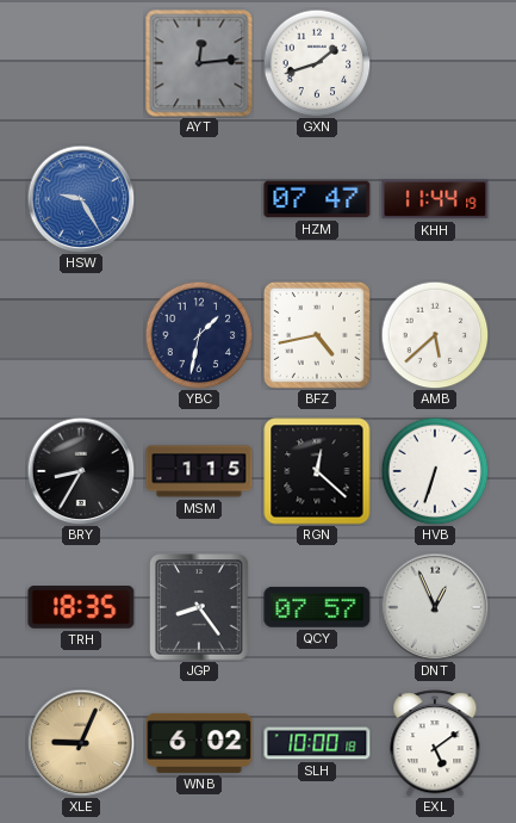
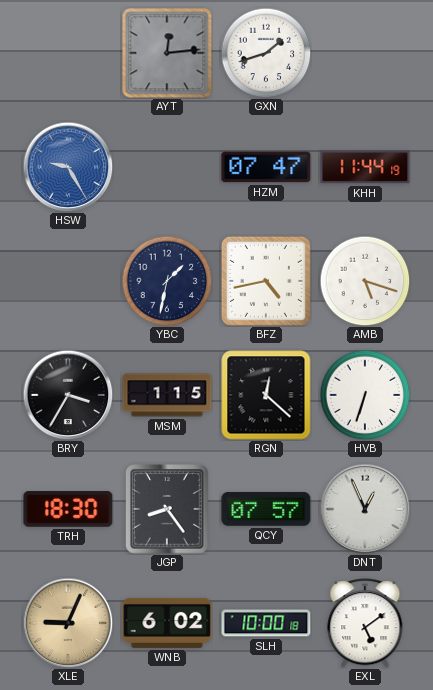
AMB: 5:38 -> 5:18
BRY: 8:35 -> 3:35
TRH: 18:35 -> 18:30
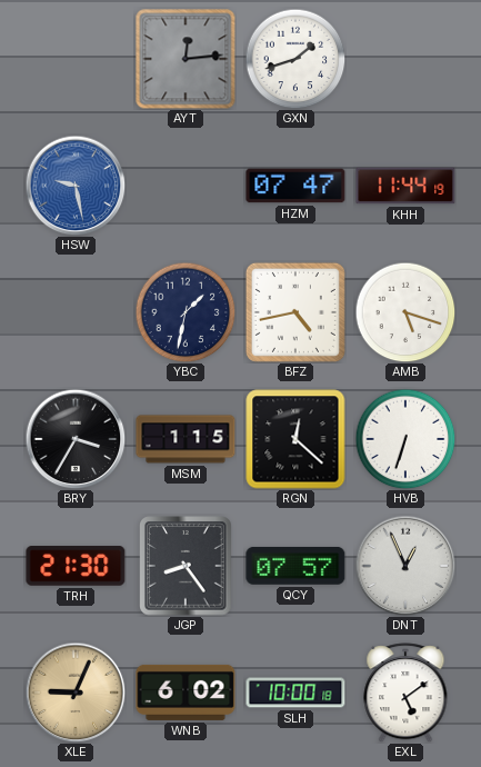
HSW: 9:25 -> 9:28
TRH: 18:30 -> 21:30
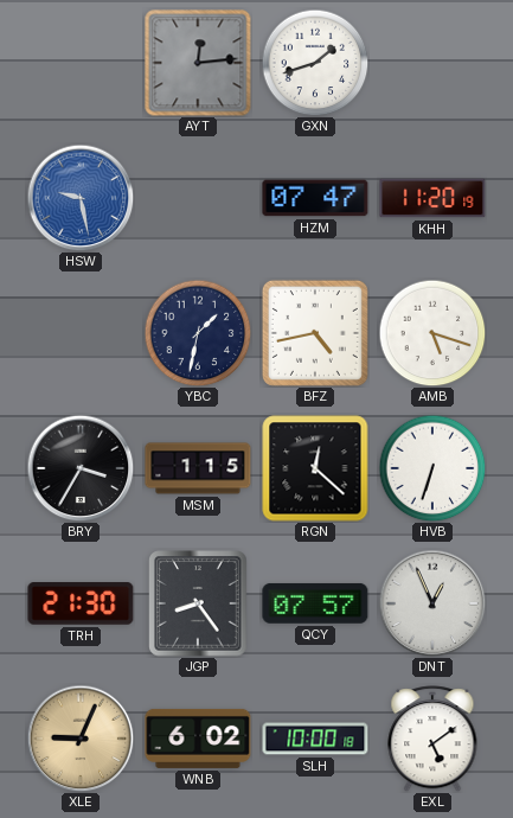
KHH: 11:44 -> 11:20
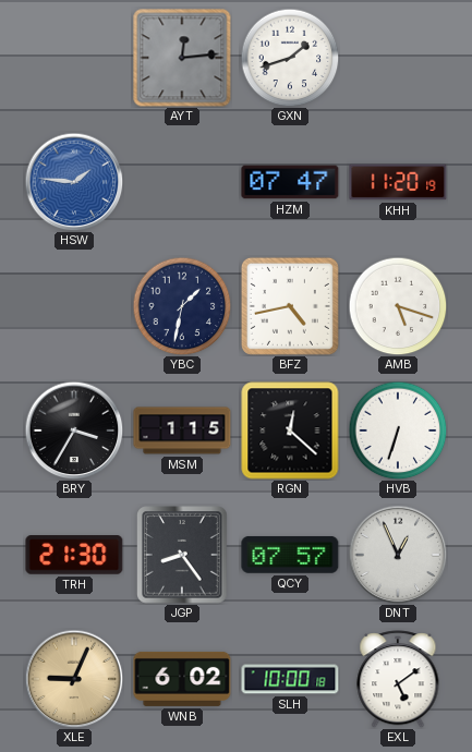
HSW: 9:28 -> 1:46
